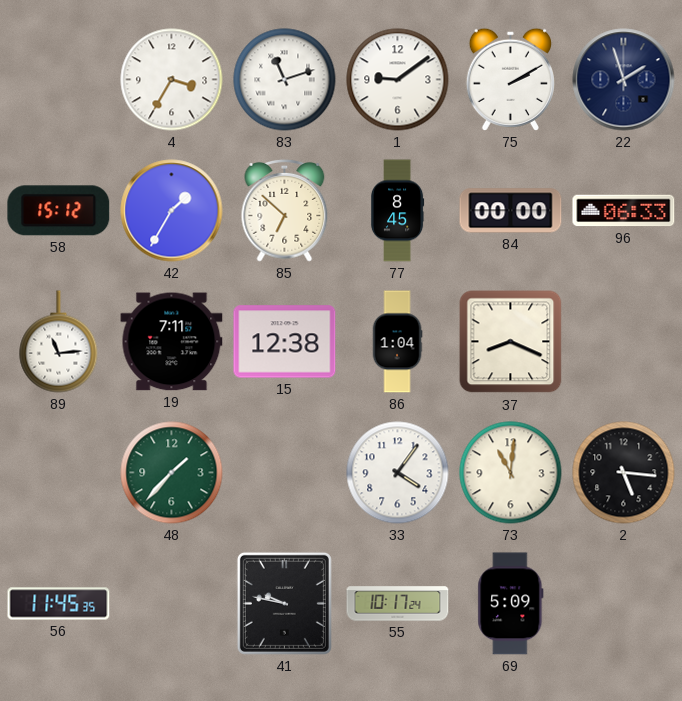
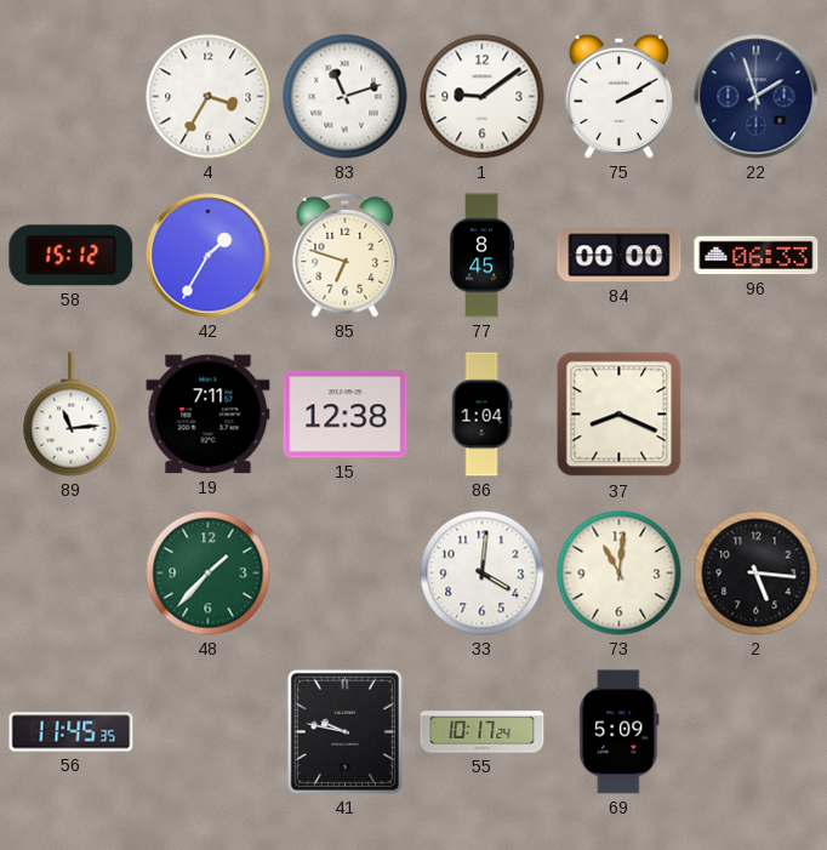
85: 6:52 -> 6:48
33: 4:06 -> 4:01
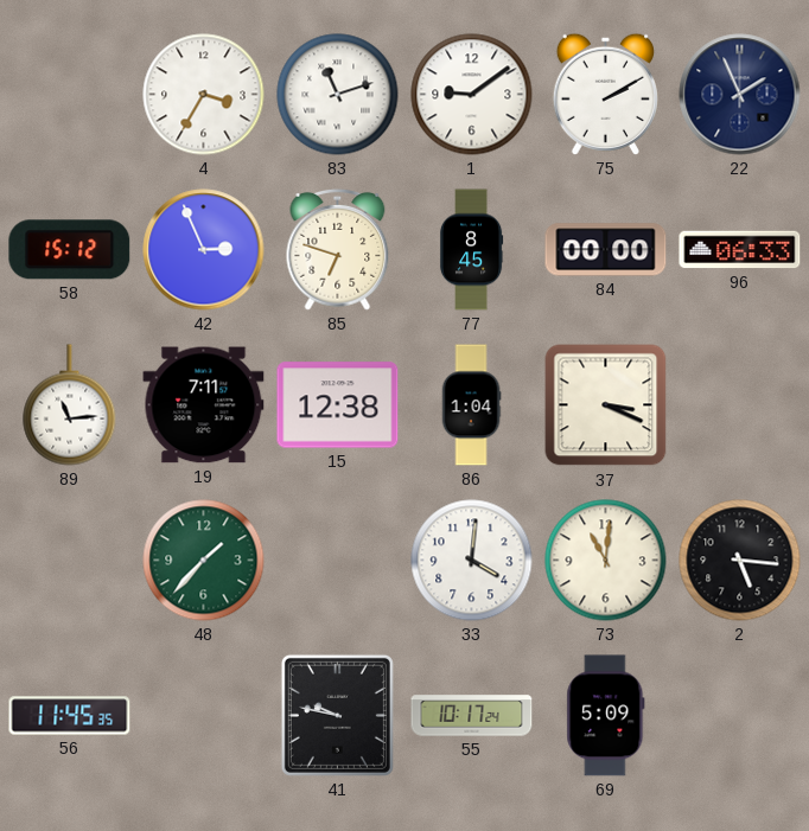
22: 1:57 -> 1:56
42: 1:35 -> 2:56
37: 8:19 -> 3:19
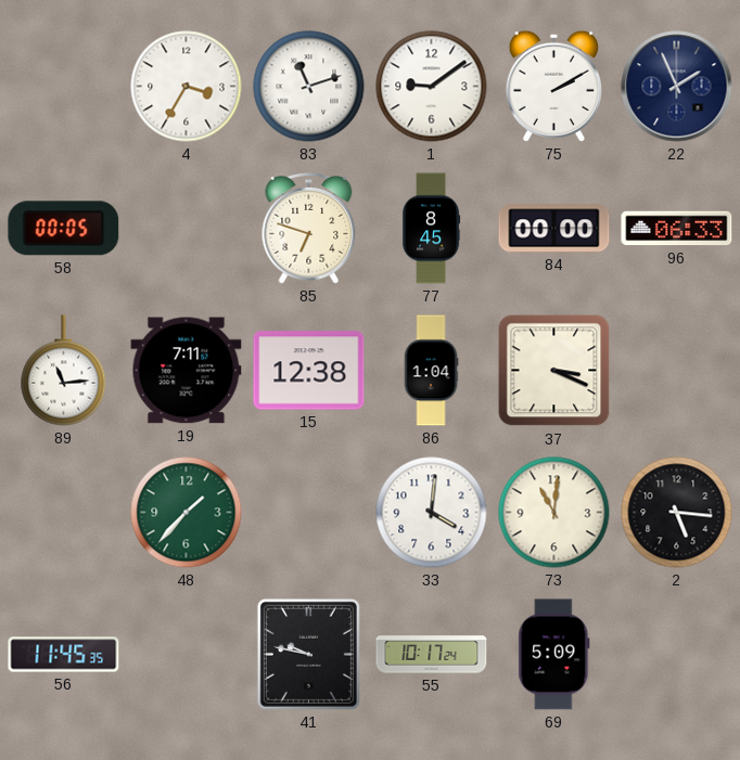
58: 15:12 -> 00:05
42: 2:56 -> none
